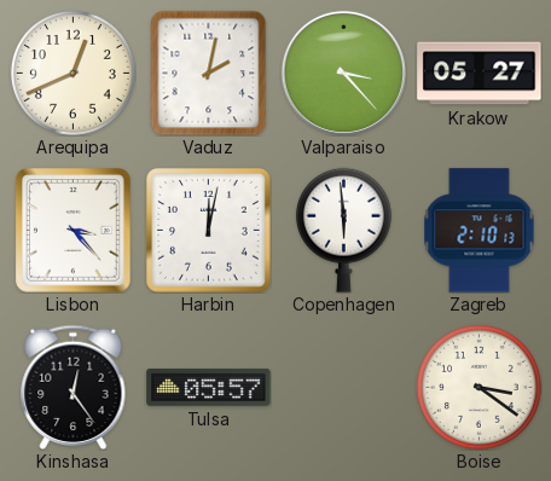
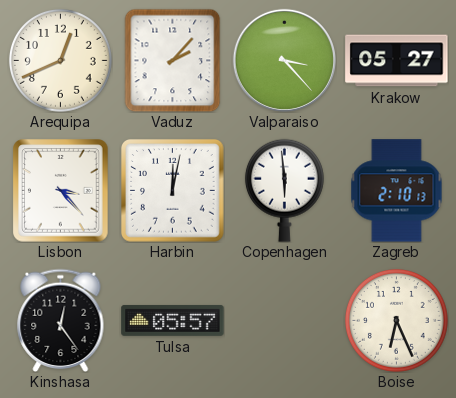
Vaduz: 2:02 -> 2:07
Boise: 3:21 -> 6:26
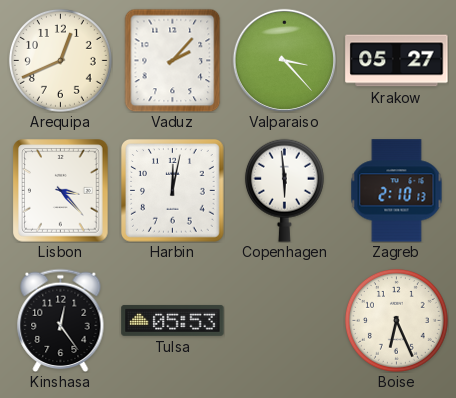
Tulsa: 05:57 -> 05:53
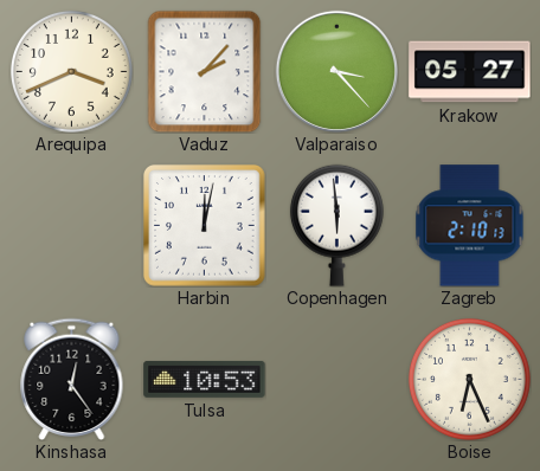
Arequipa: 12:41 -> 3:41
Lisbon: 3:23 -> none
Tulsa: 05:53 -> 10:53
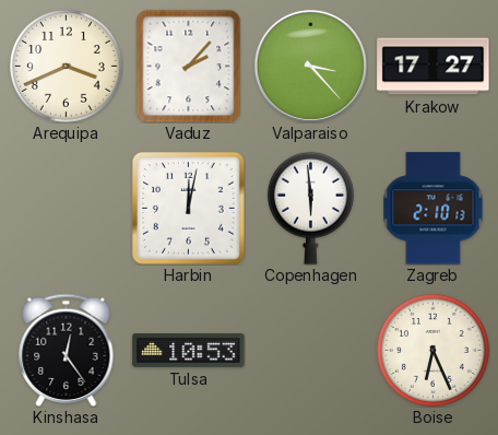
Krakow: 05:27 -> 17:27
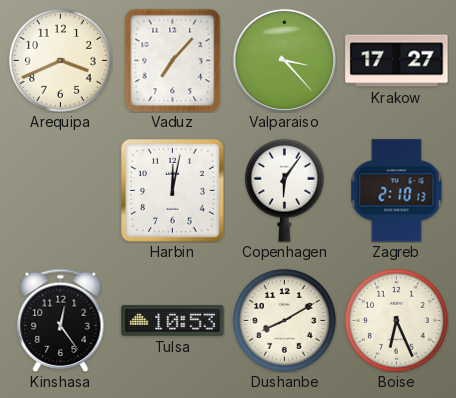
Vaduz: 2:07 -> 7:07
Copenhagen: 5:59 -> 6:06
Dushanbe: none -> 8:10
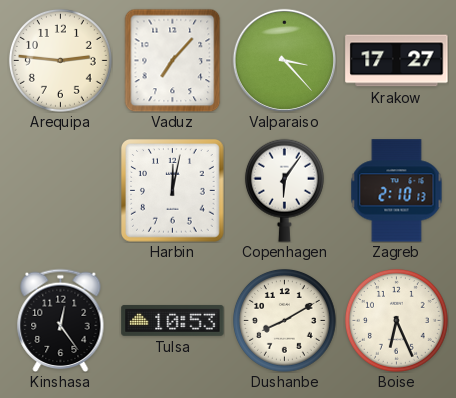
Arequipa: 3:41 -> 2:46
